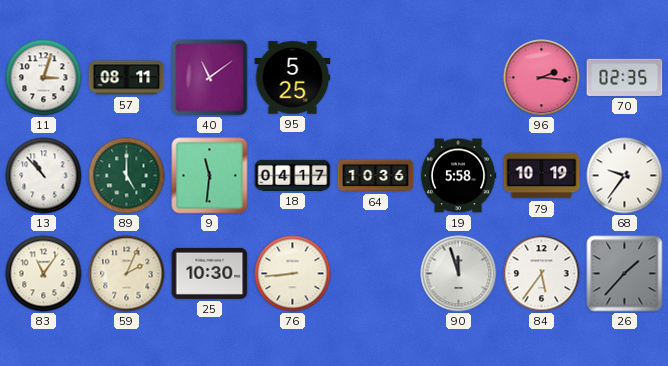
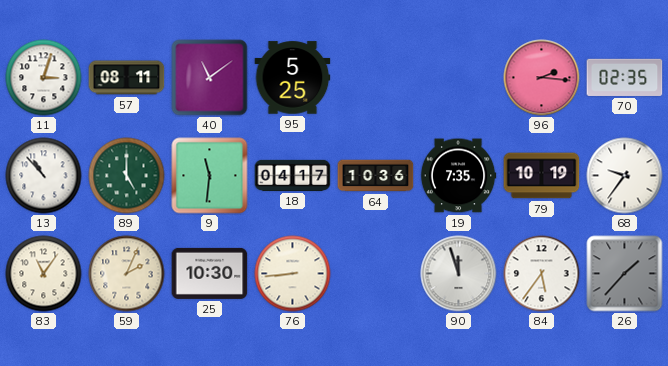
19: 5:58 -> 7:35
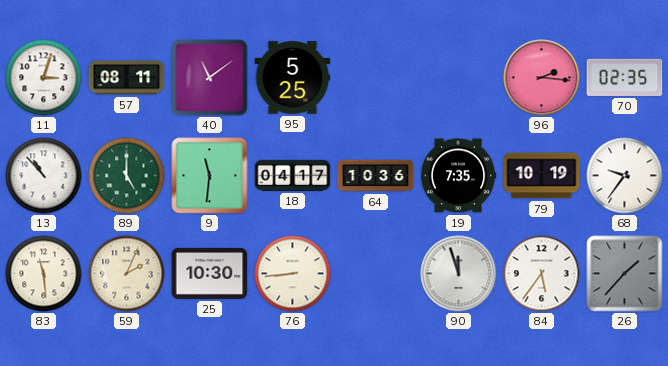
83: 11:06 -> 11:29
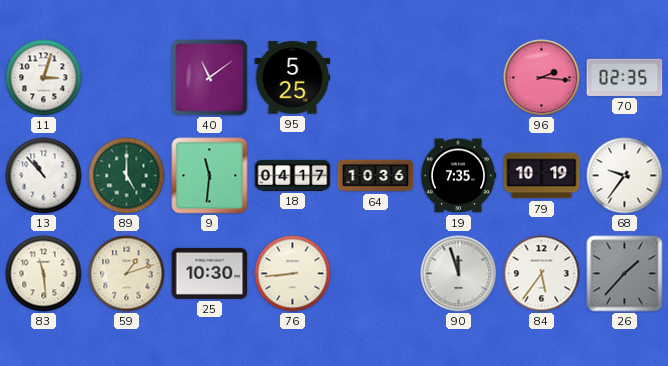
57: 08:11 -> none
59: 2:04 -> 1:12
